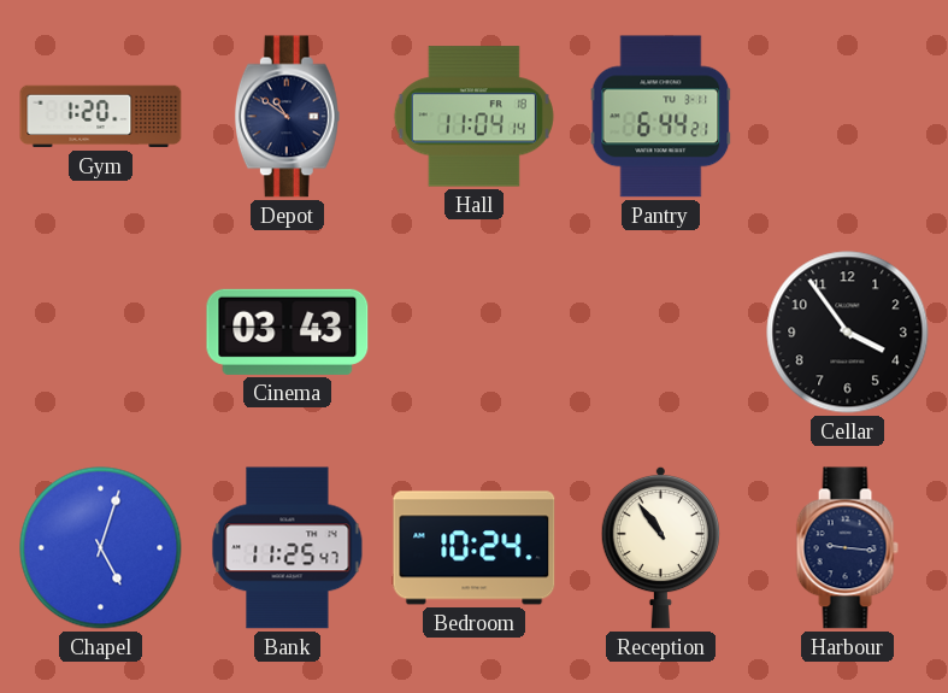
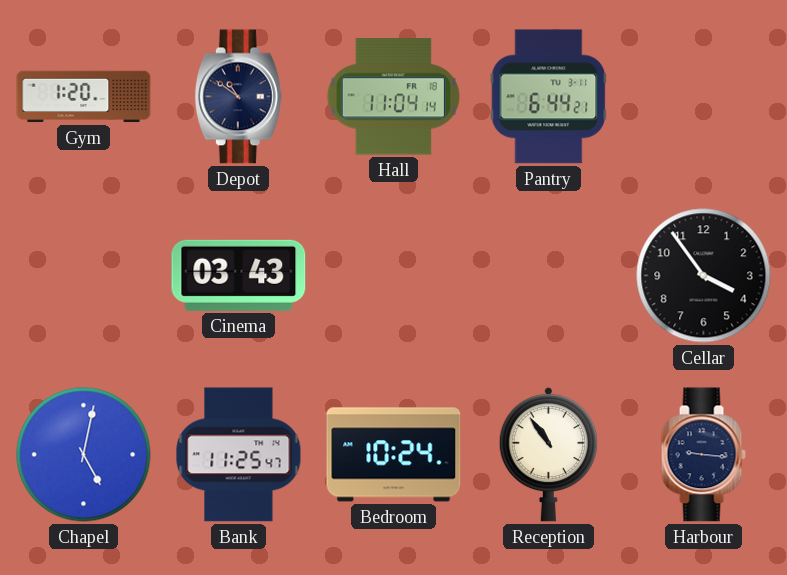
Chapel: 5:03 -> 5:02
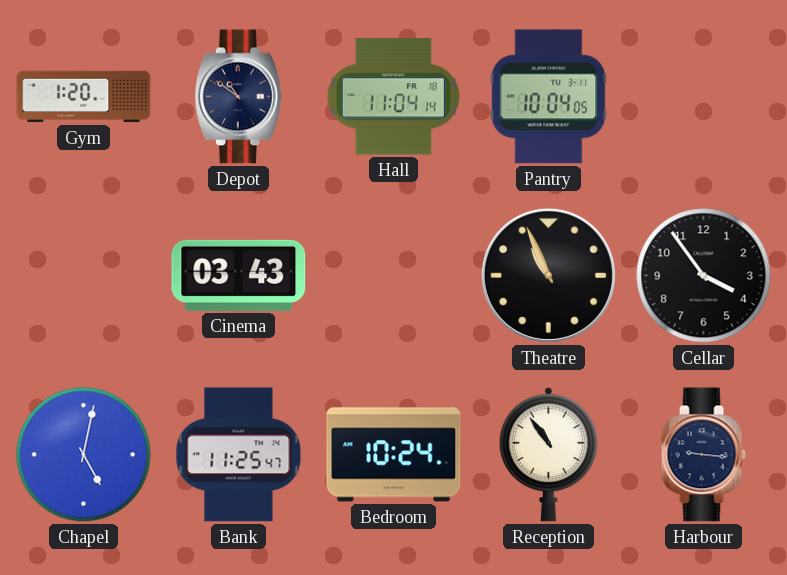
Pantry: 6:44 -> 10:04
Theatre: none -> 10:56
